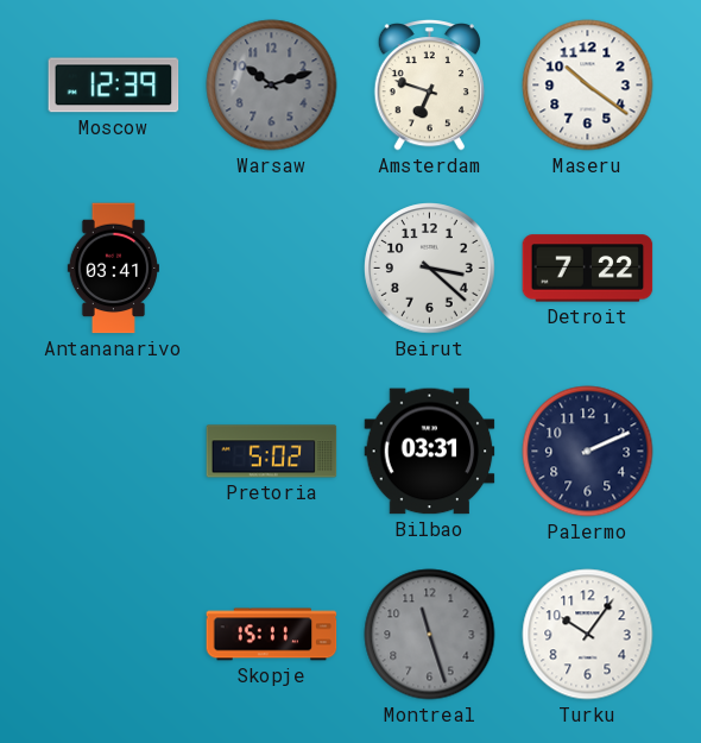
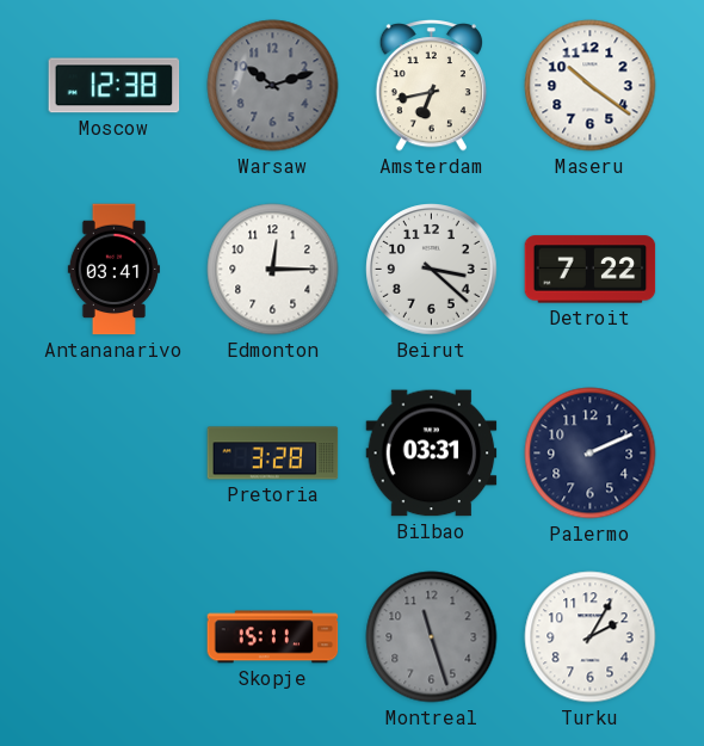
Moscow: 12:39 -> 12:38
Amsterdam: 6:48 -> 6:43
Edmonton: none -> 12:15
Pretoria: 5:02 -> 3:28
Turku: 10:06 -> 2:05
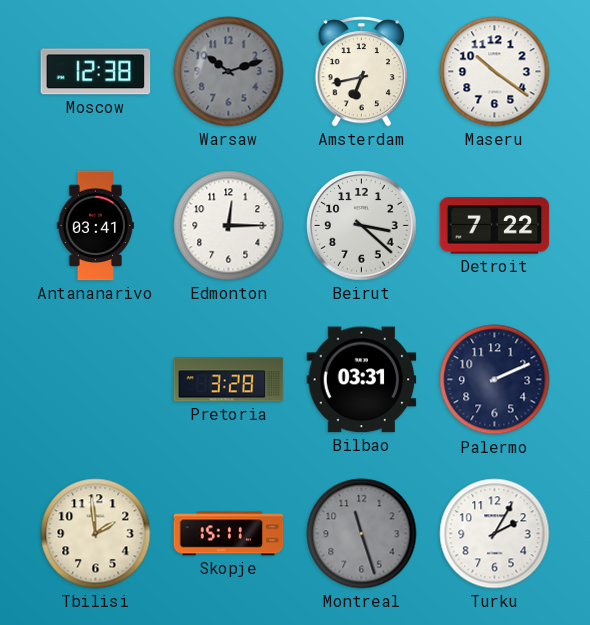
Tbilisi: none -> 1:59
